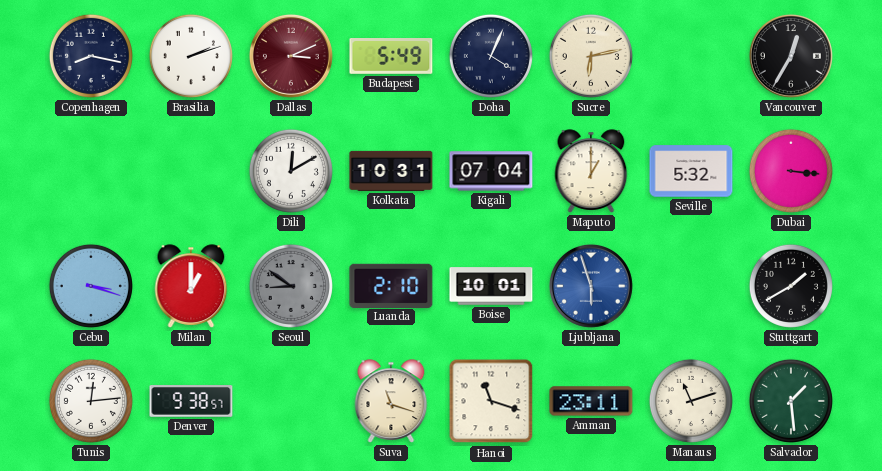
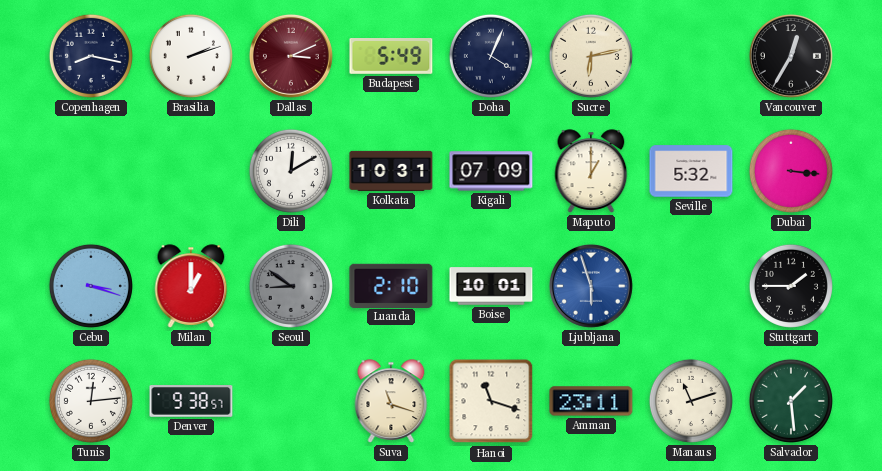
Kigali: 07:04 -> 07:09
Stuttgart: 1:40 -> 1:45
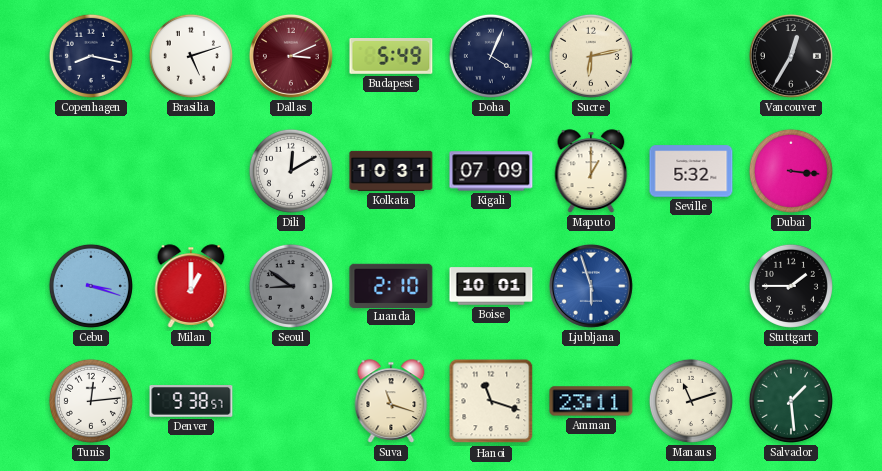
Brasilia: 2:12 -> 5:12
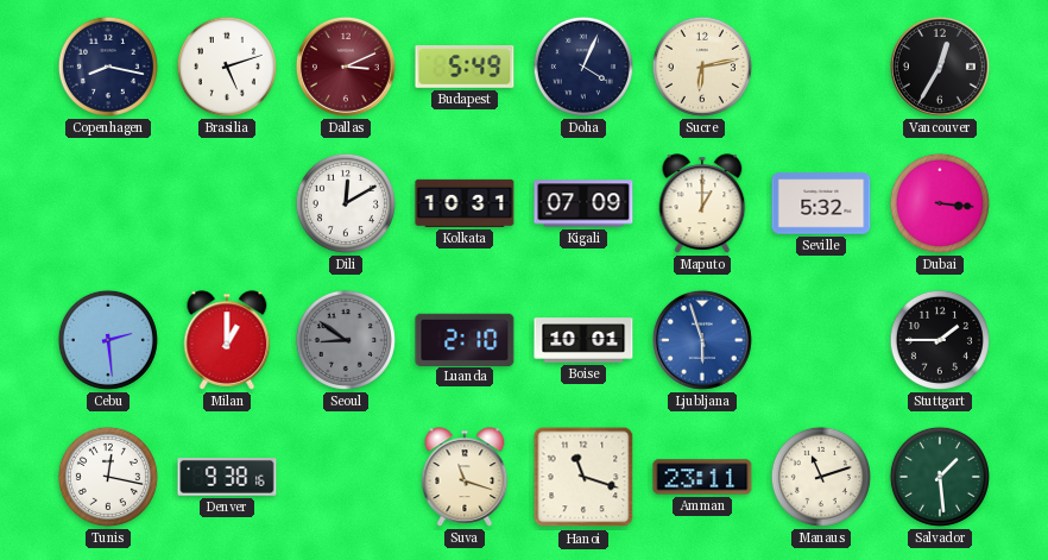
Cebu: 3:18 -> 2:29
Tunis: 12:14 -> 12:17
Denver: 9:38:57 -> 9:38:16
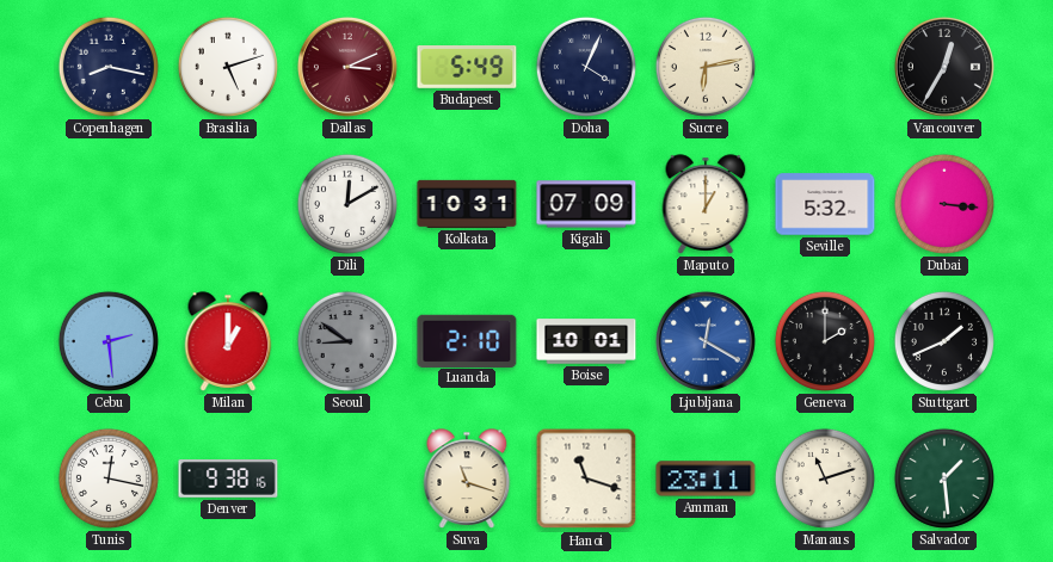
Ljubljana: 5:57 -> 12:20
Geneva: none -> 2:00
Stuttgart: 1:45 -> 1:41
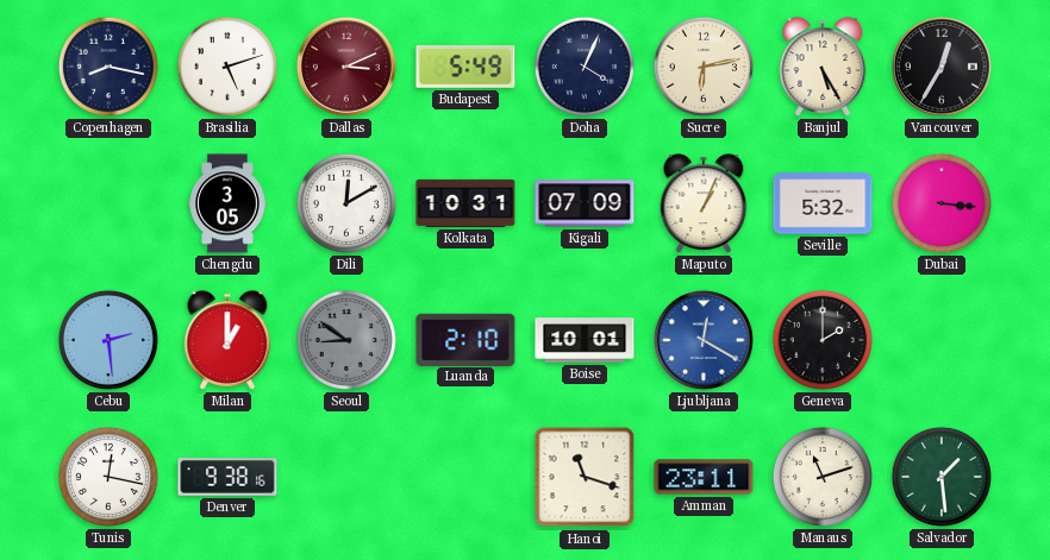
Banjul: none -> 5:25
Chengdu: none -> 3:05
Maputo: 1:00 -> 1:04
Stuttgart: 1:41 -> none
Suva: 11:18 -> none
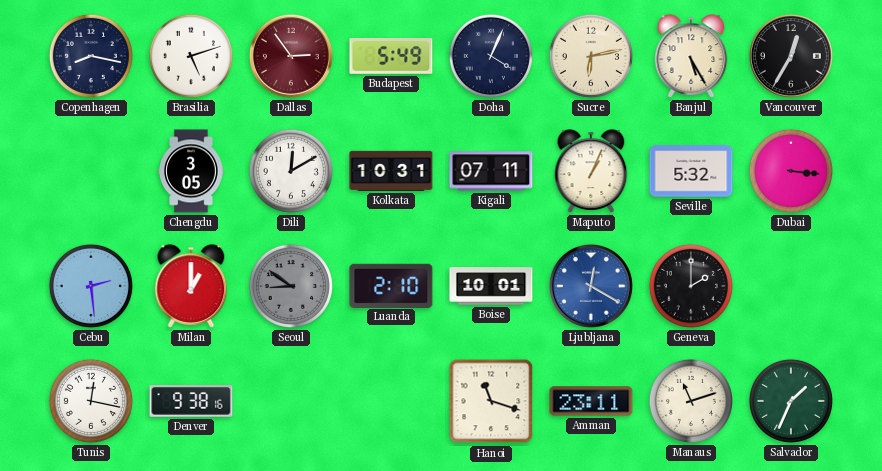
Dallas: 3:11 -> 2:54
Kigali: 07:09 -> 07:11
Salvador: 1:29 -> 1:34
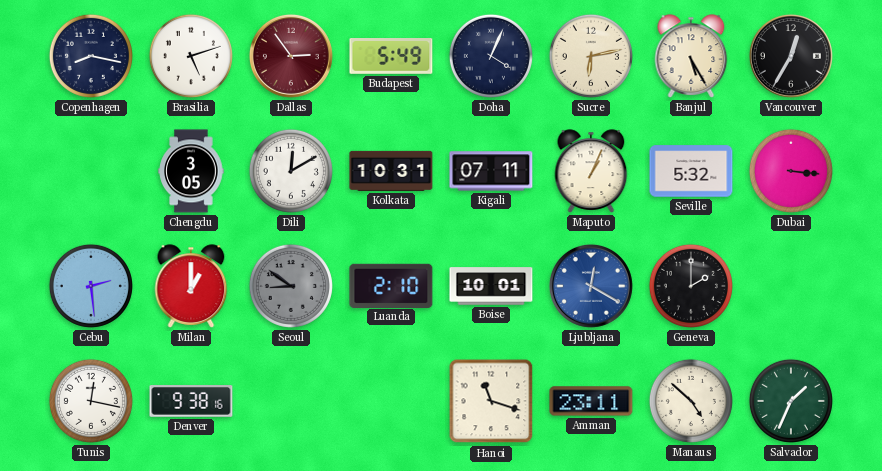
Manaus: 11:12 -> 4:52
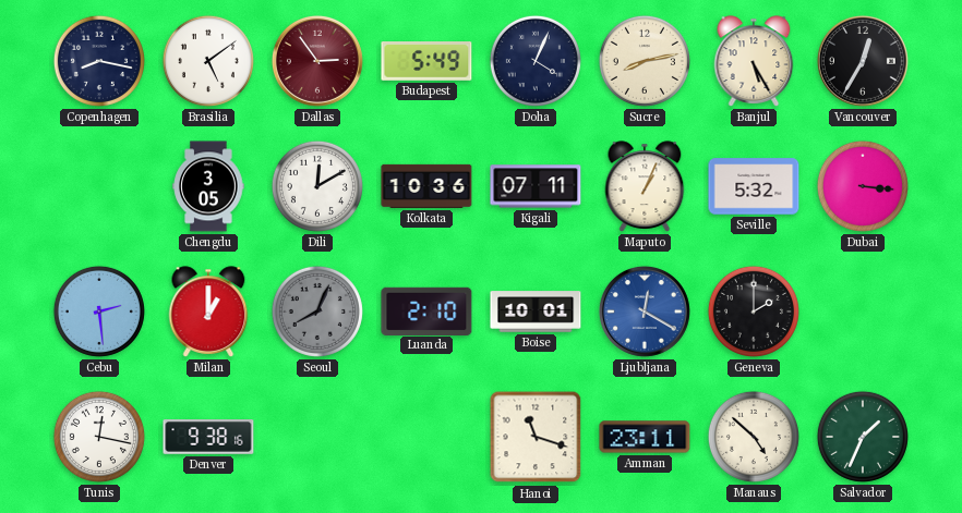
Brasilia: 5:12 -> 5:09
Sucre: 6:13 -> 8:13
Kolkata: 10:31 -> 10:36
Seoul: 8:51 -> 8:04
